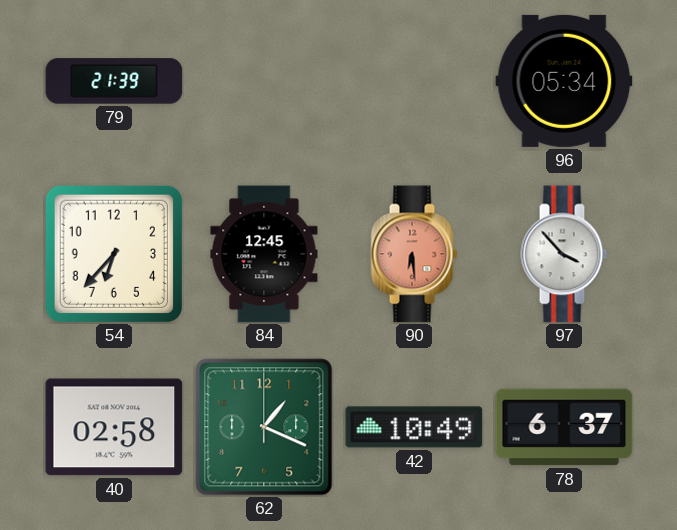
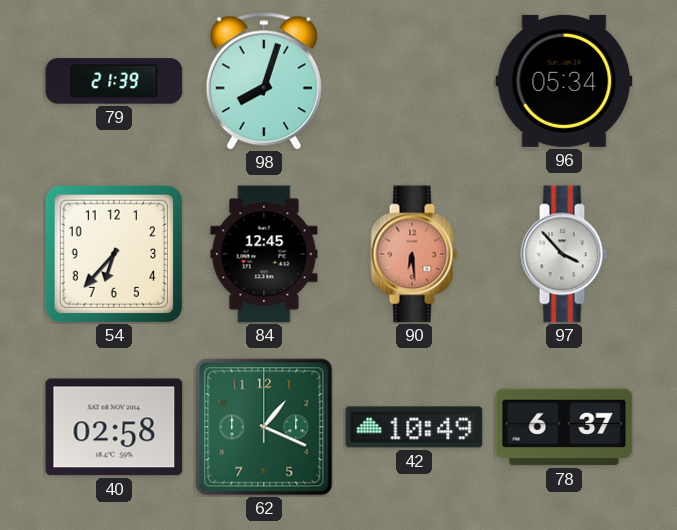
98: none -> 8:03
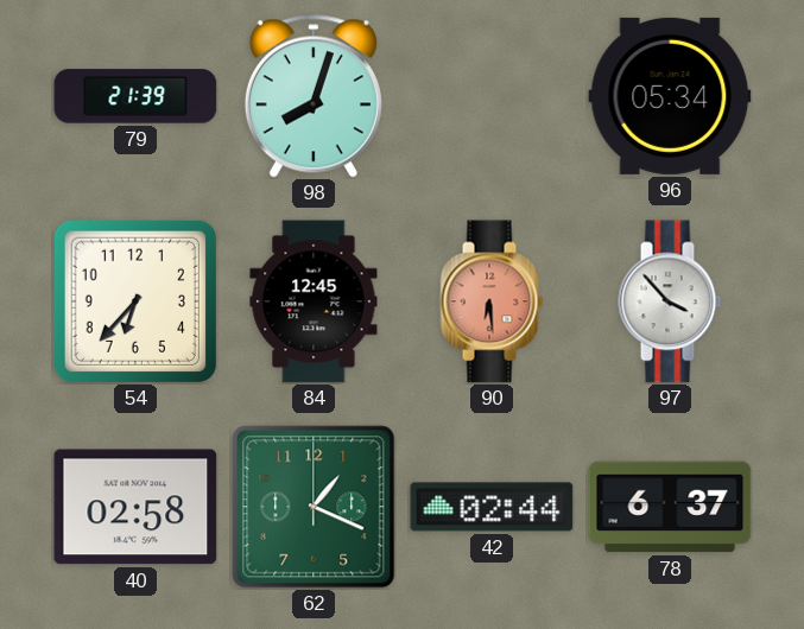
42: 10:49 -> 02:44
